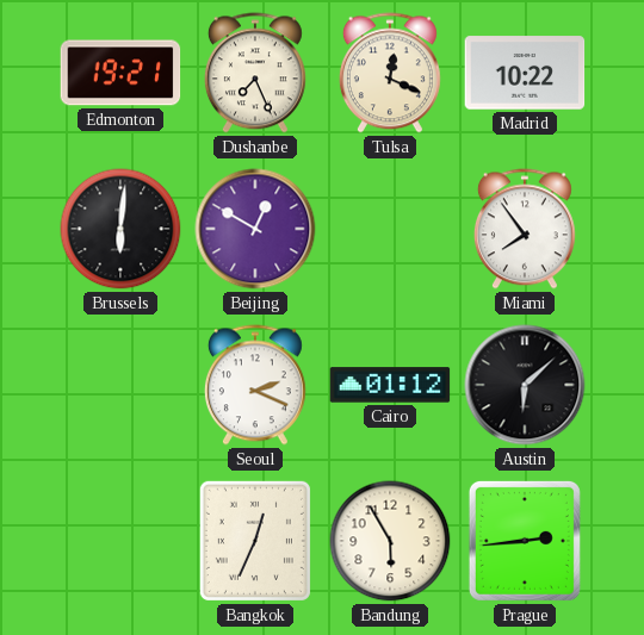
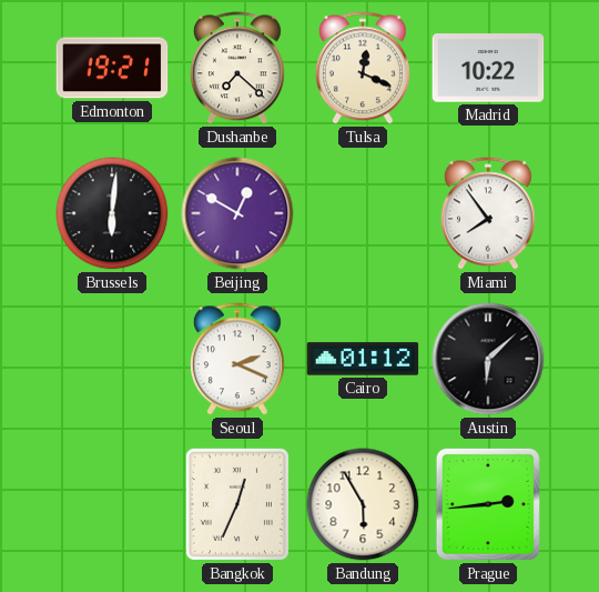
Dushanbe: 7:26 -> 7:22
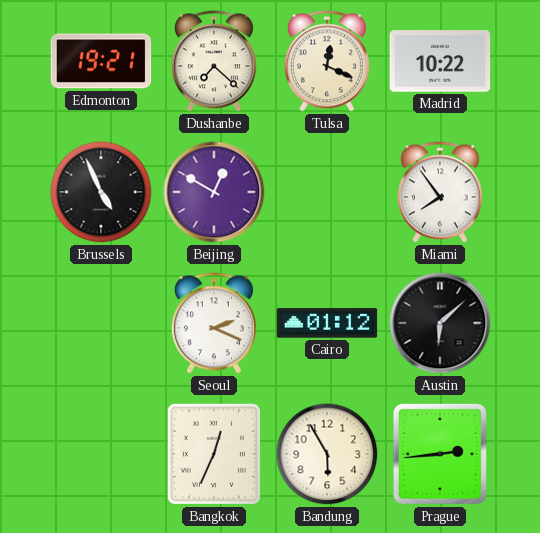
Brussels: 6:01 -> 4:56
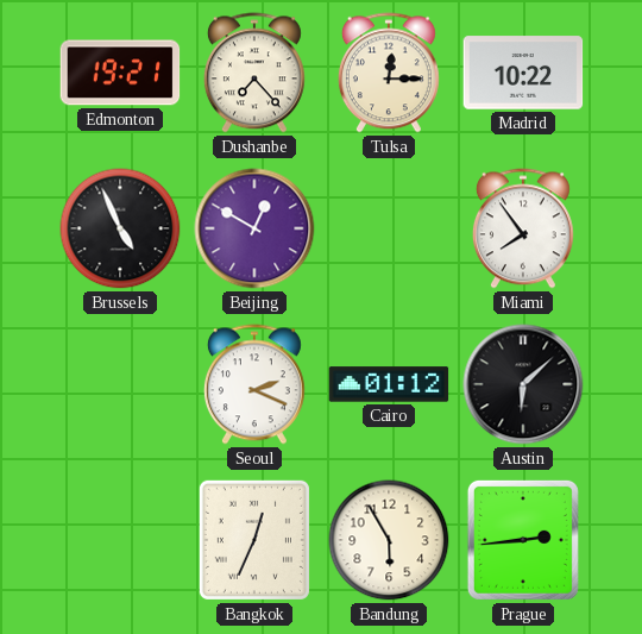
Dushanbe: 7:22 -> 7:23
Tulsa: 12:19 -> 12:15
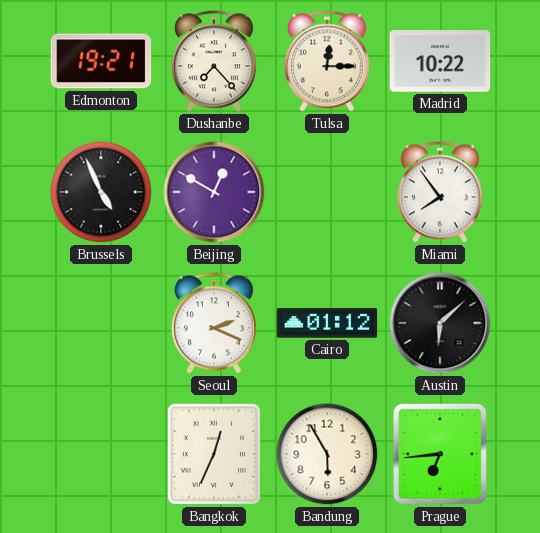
Prague: 2:44 -> 6:44
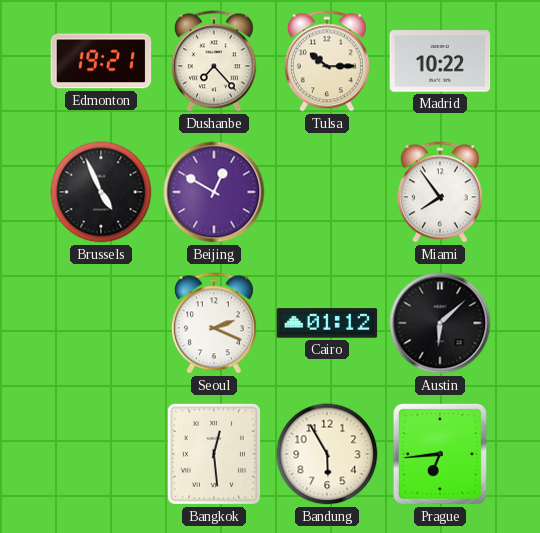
Tulsa: 12:15 -> 10:15
Bangkok: 12:34 -> 12:29
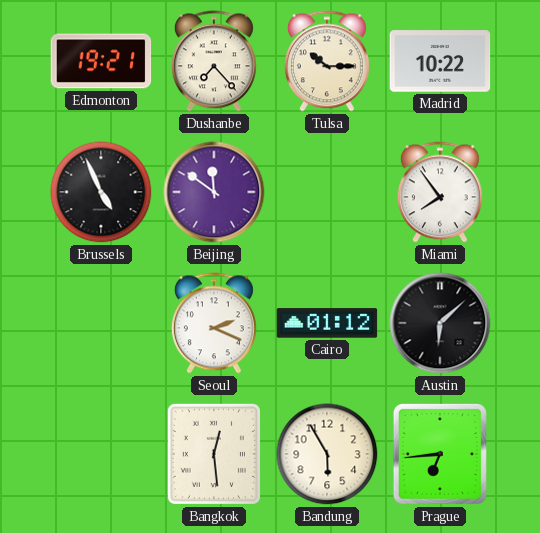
Beijing: 12:50 -> 11:51
